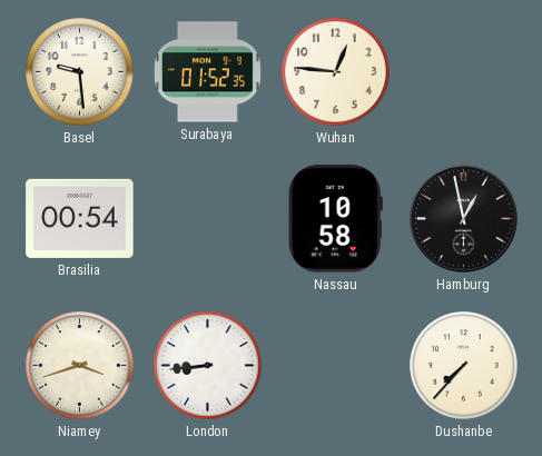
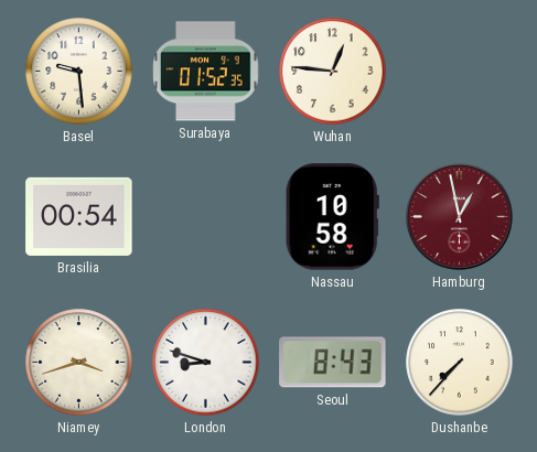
Hamburg dial: black -> burgundy
London: 8:44 -> 8:48
Seoul: none -> 8:43
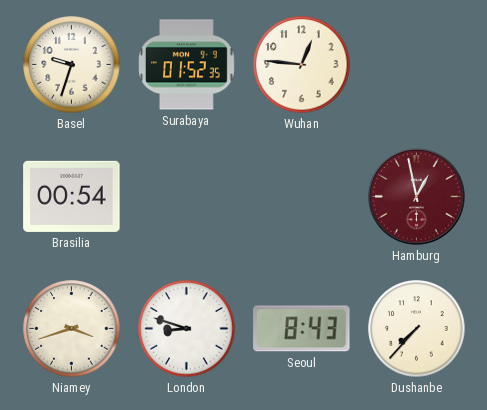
Basel: 9:29 -> 9:33
Nassau: 10:58 -> none
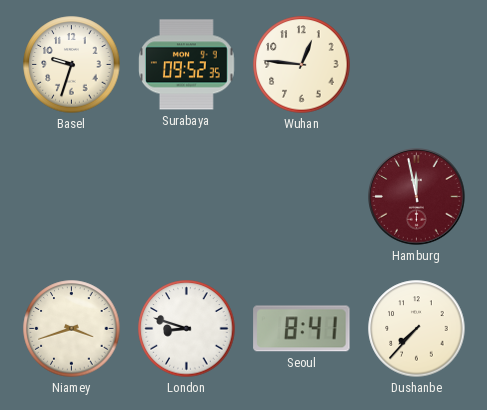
Surabaya: 01:52 -> 09:52
Brasilia: 00:54 -> none
Hamburg: 12:58 -> 11:58
Seoul: 8:43 -> 8:41
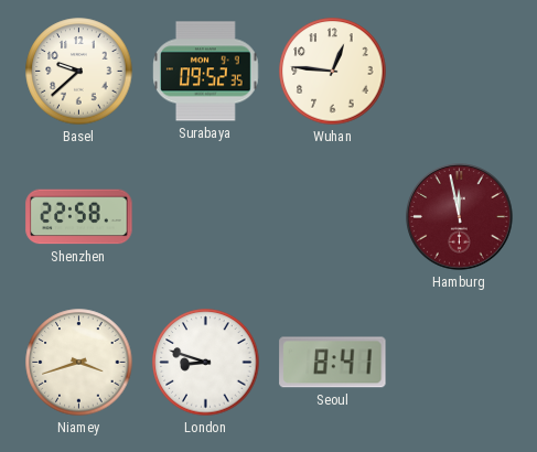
Basel: 9:33 -> 9:38
Shenzhen: none -> 22:58
Dushanbe: 7:37 -> none
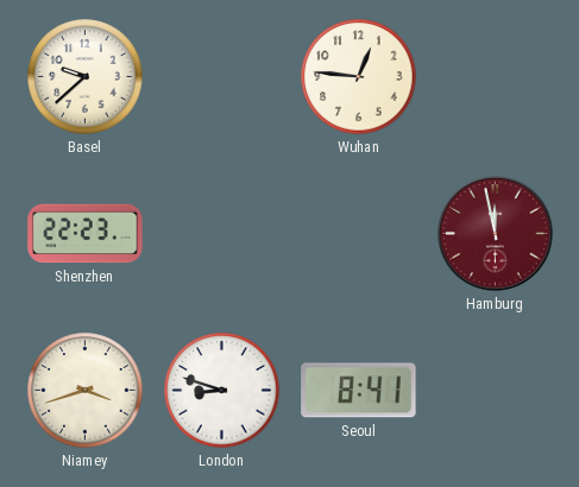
Surabaya: 09:52 -> none
Shenzhen: 22:58 -> 22:23
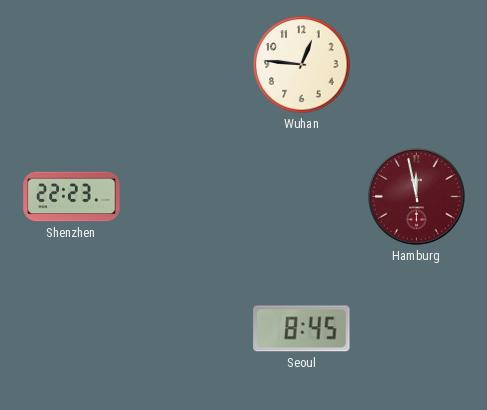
Basel: 9:38 -> none
Niamey: 3:42 -> none
London: 8:48 -> none
Seoul: 8:41 -> 8:45
